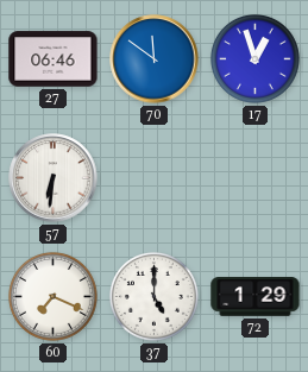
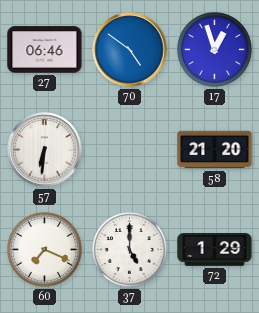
70: 11:51 -> 4:51
58: none -> 21:20
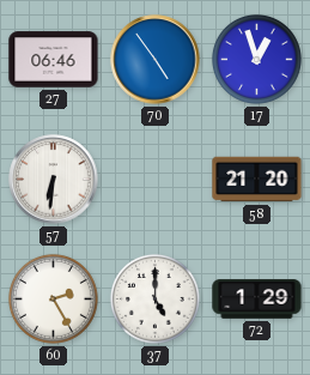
70: 4:51 -> 4:54
60: 7:19 -> 2:25
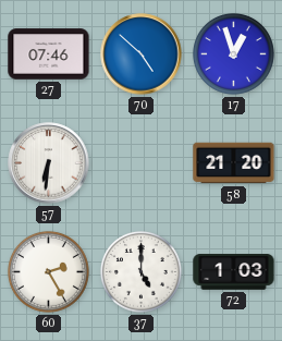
27: 06:46 -> 07:46
70: 4:54 -> 4:52
72: 1:29 -> 1:03
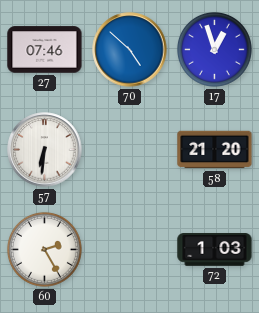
37: 5:00 -> none
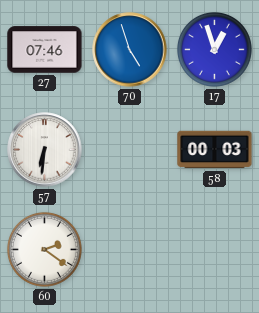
70: 4:52 -> 4:57
58: 21:20 -> 00:03
60: 2:25 -> 2:21
72: 1:03 -> none
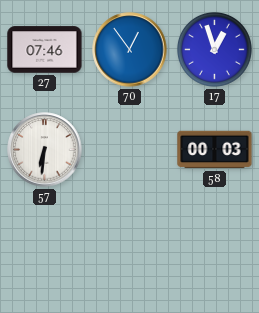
70: 4:57 -> 12:54
60: 2:21 -> none
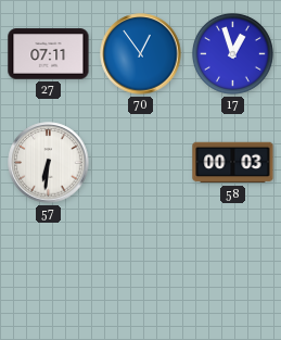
27: 07:46 -> 07:11
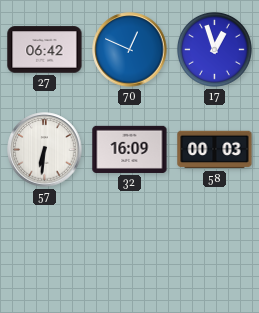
27: 07:11 -> 06:42
70: 12:54 -> 12:49
32: none -> 16:09
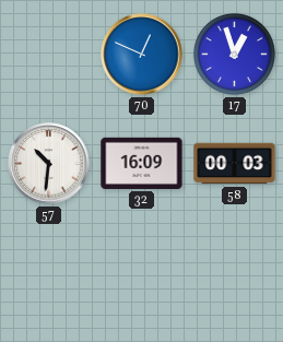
27: 06:42 -> none
57: 6:31 -> 10:31
